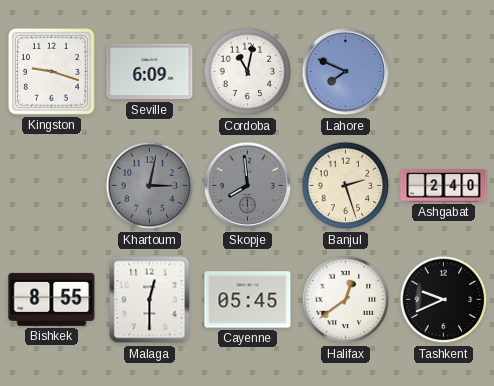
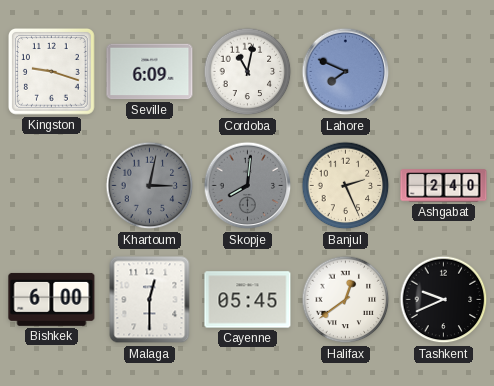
Skopje: 7:59 -> 8:01
Banjul: 2:27 -> 2:26
Bishkek: 8:55 -> 6:00
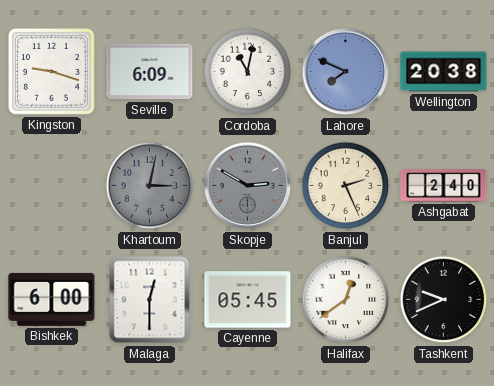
Wellington: none -> 20:38
Skopje: 8:01 -> 2:50
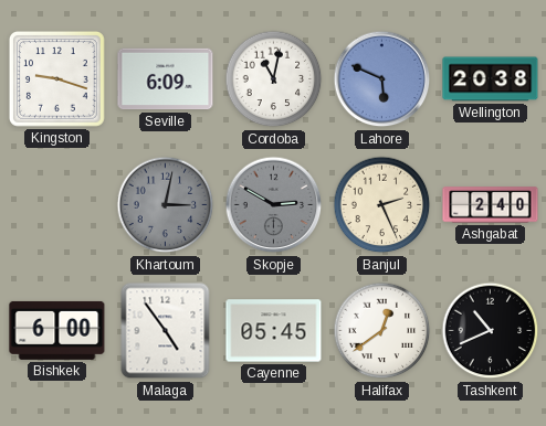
Lahore: 7:49 -> 5:49
Malaga: 12:30 -> 4:54
Tashkent: 9:41 -> 10:41
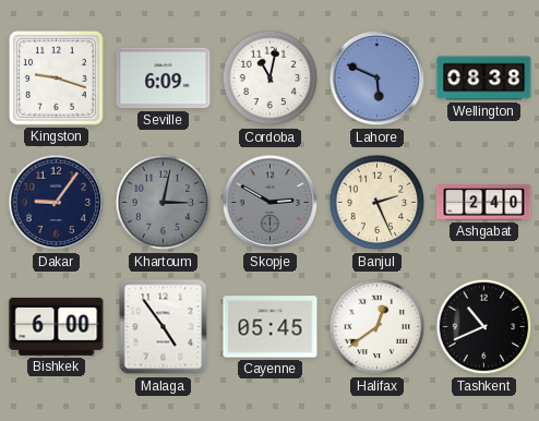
Wellington: 20:38 -> 08:38
Dakar: none -> 9:06
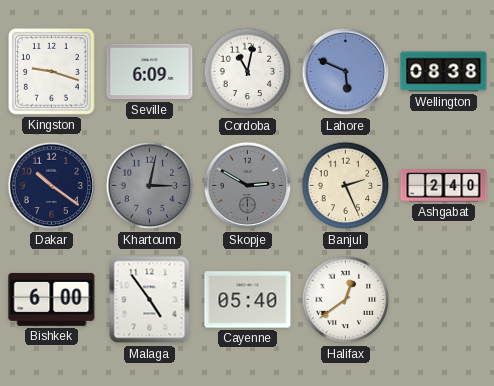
Dakar: 9:06 -> 10:21
Cayenne: 05:45 -> 05:40
Tashkent: 10:41 -> none
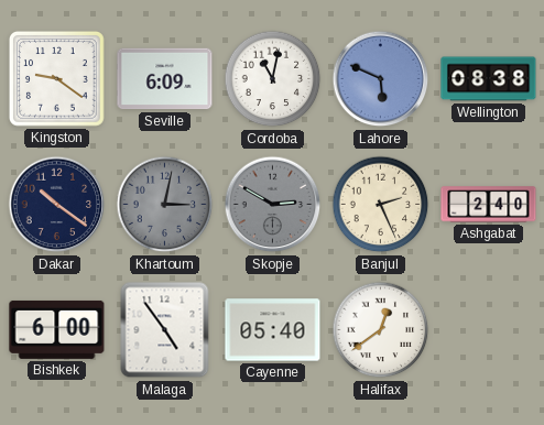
Kingston: 9:18 -> 9:21
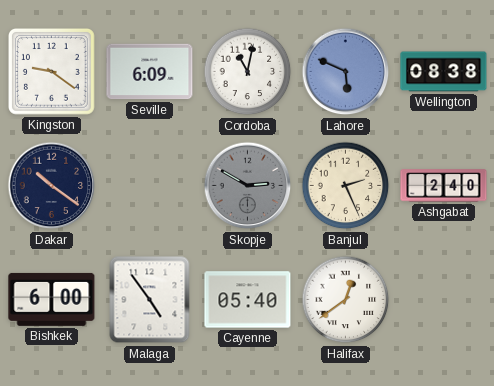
Khartoum: 3:02 -> none
